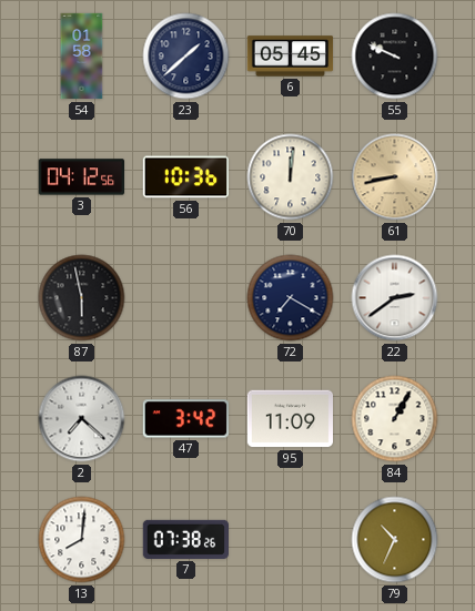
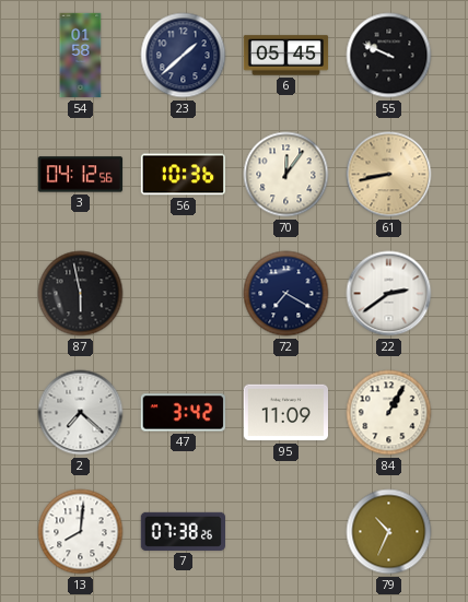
70: 12:01 -> 12:06
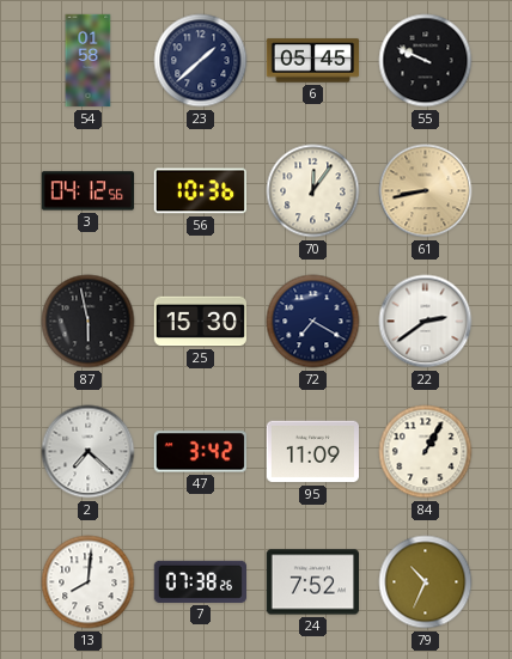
25: none -> 15:30
24: none -> 7:52
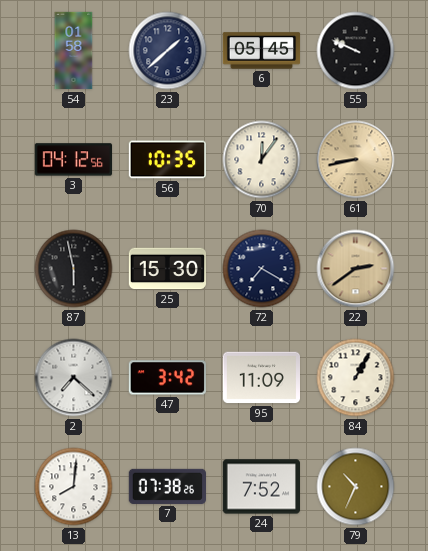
56: 10:36 -> 10:35
22 dial: white -> champagne
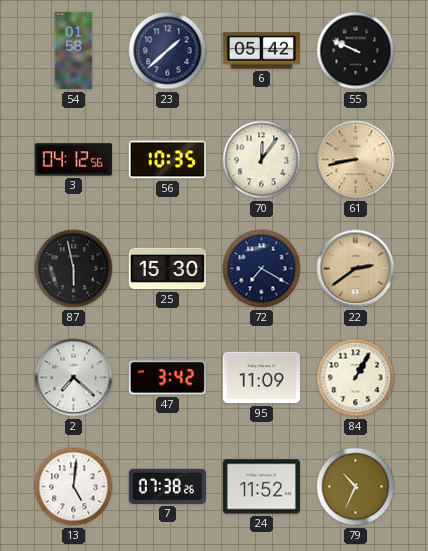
6: 05:45 -> 05:42
13: 8:01 -> 5:01
24: 7:52 -> 11:52
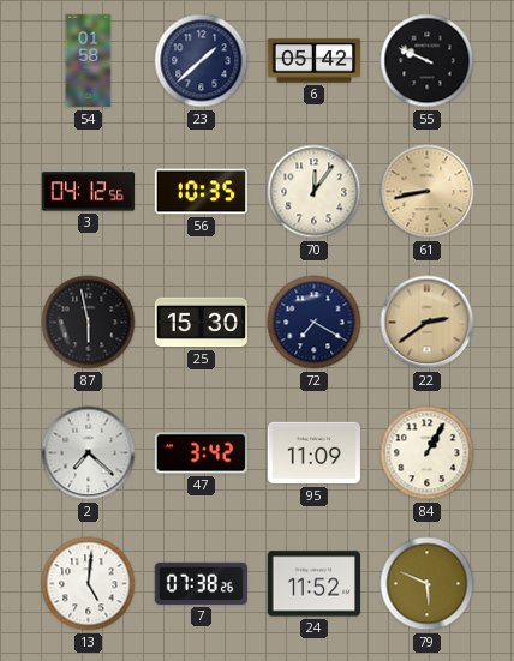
79: 10:34 -> 5:49
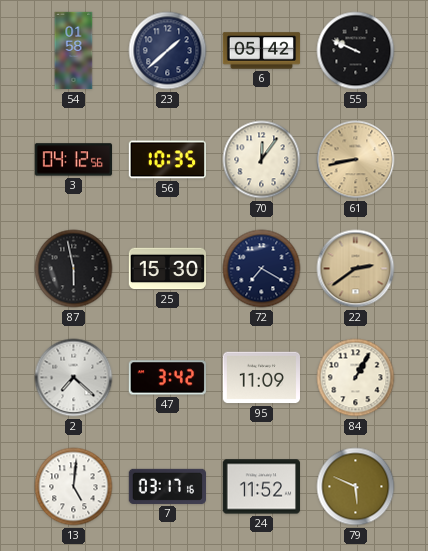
7: 07:38 -> 03:17
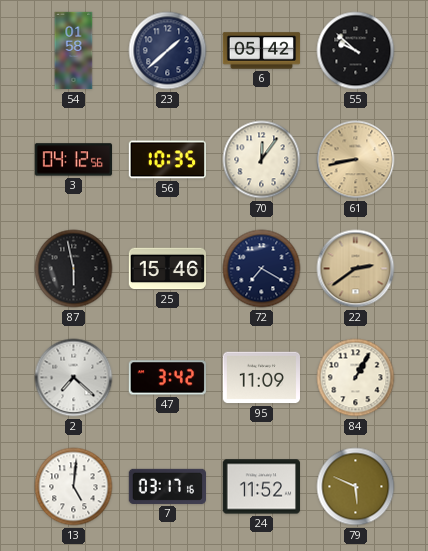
55: 9:49 -> 9:52
25: 15:30 -> 15:46
